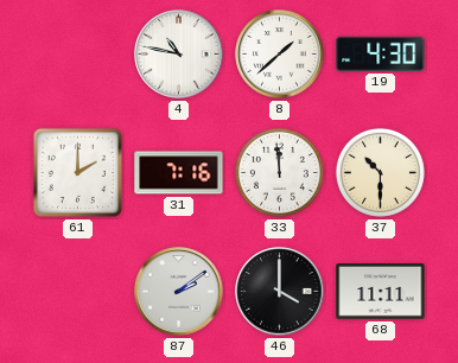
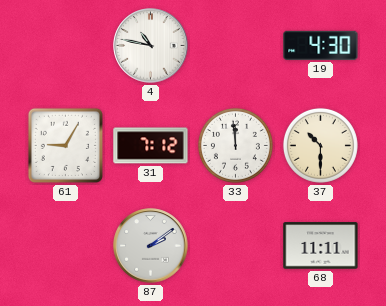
8: 1:38 -> none
61: 2:00 -> 9:05
31: 7:16 -> 7:12
46: 4:00 -> none
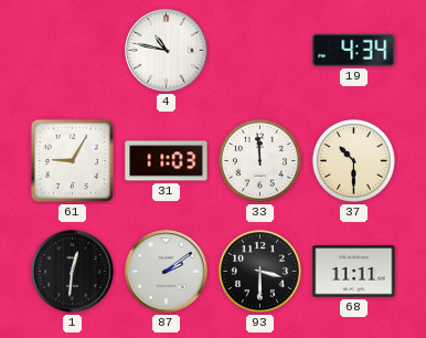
19: 4:30 -> 4:34
31: 7:12 -> 11:03
1: none -> 12:31
93: none -> 3:30
